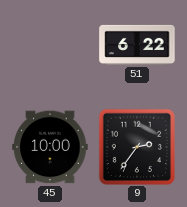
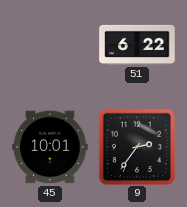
45: 10:00 -> 10:01
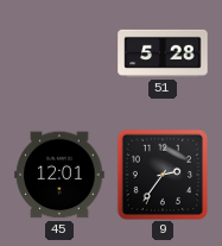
51: 6:22 -> 5:28
45: 10:01 -> 12:01
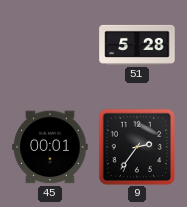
45: 12:01 -> 00:01
